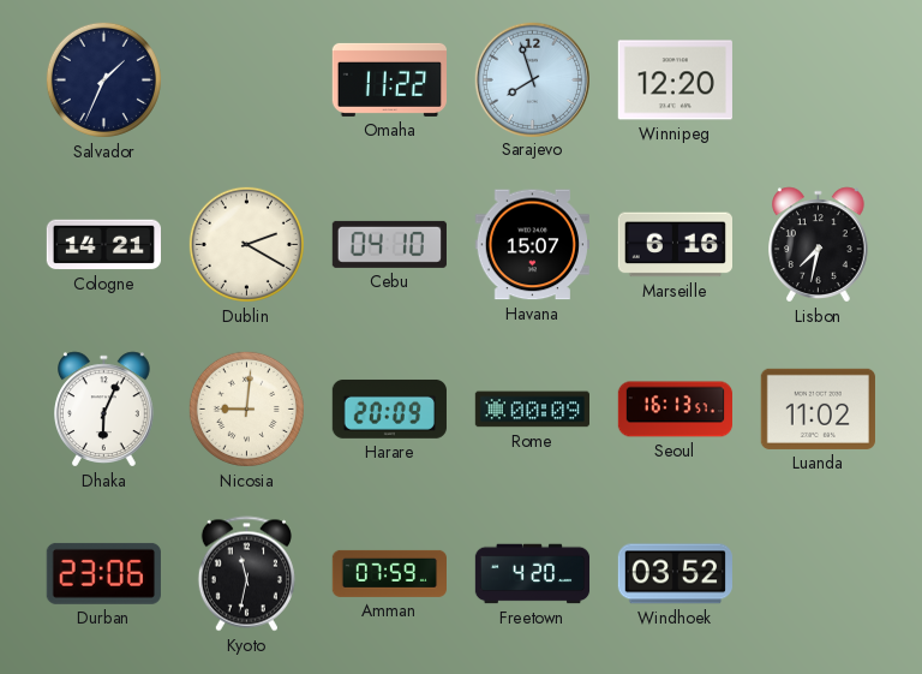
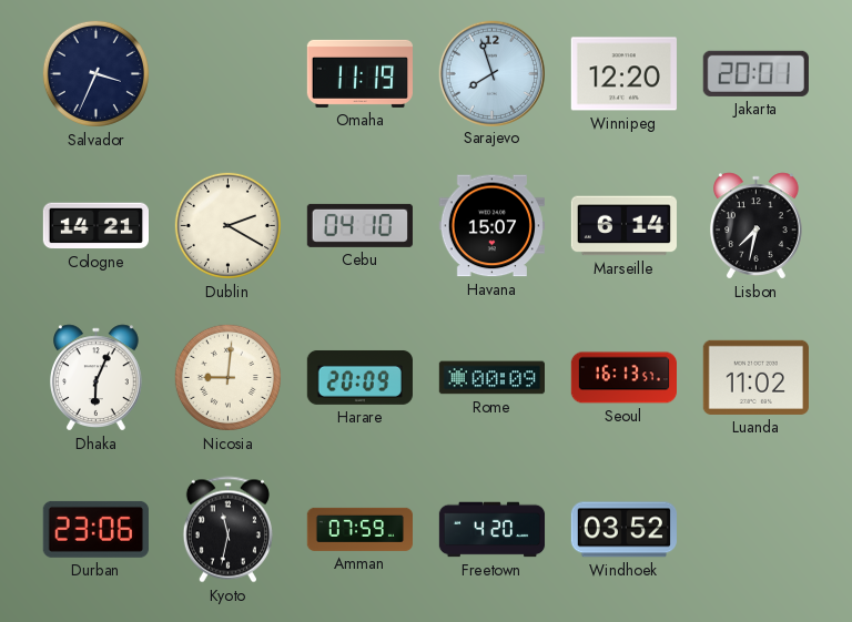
Salvador: 1:34 -> 3:34
Omaha: 11:22 -> 11:19
Jakarta: none -> 20:01
Marseille: 6:16 -> 6:14
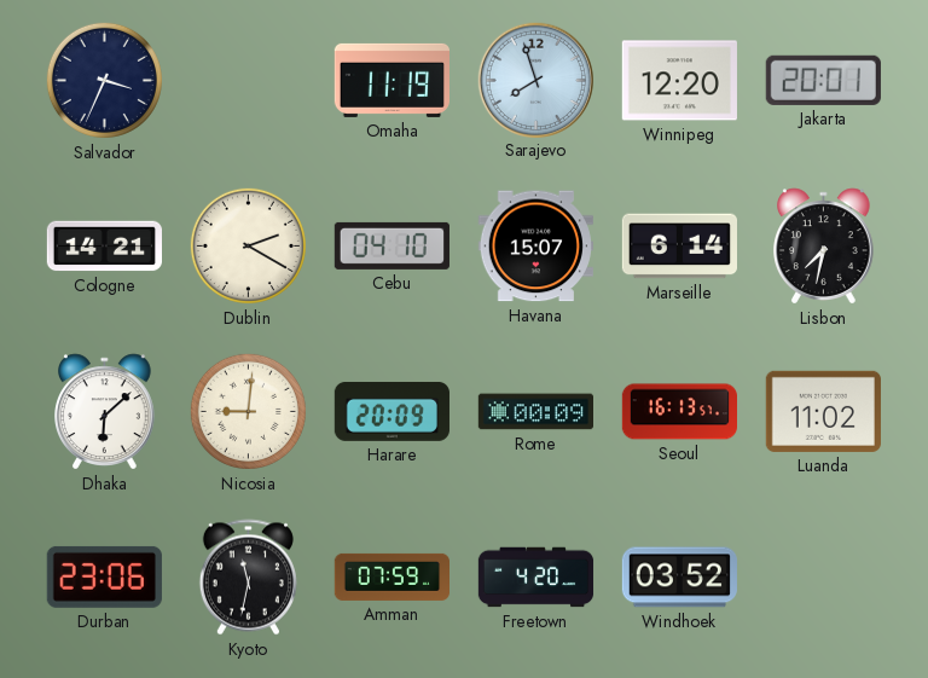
Dhaka: 6:04 -> 6:08
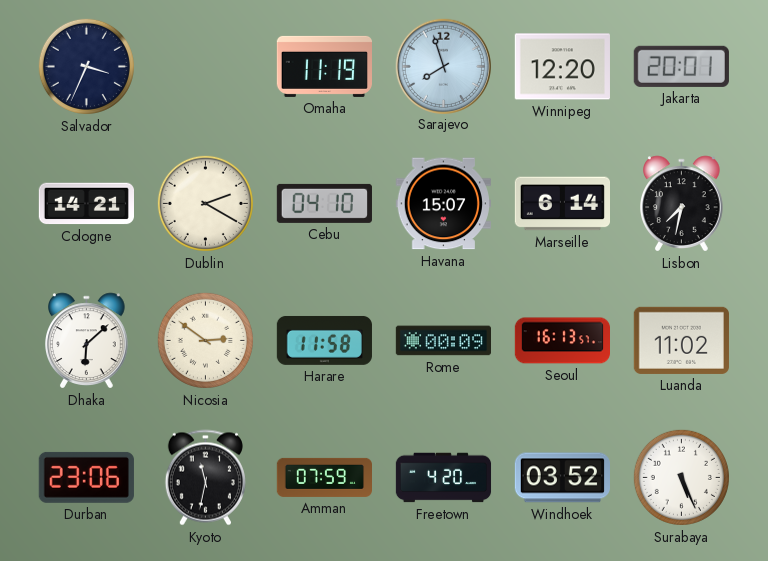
Nicosia: 9:01 -> 2:51
Harare: 20:09 -> 11:58
Surabaya: none -> 5:26
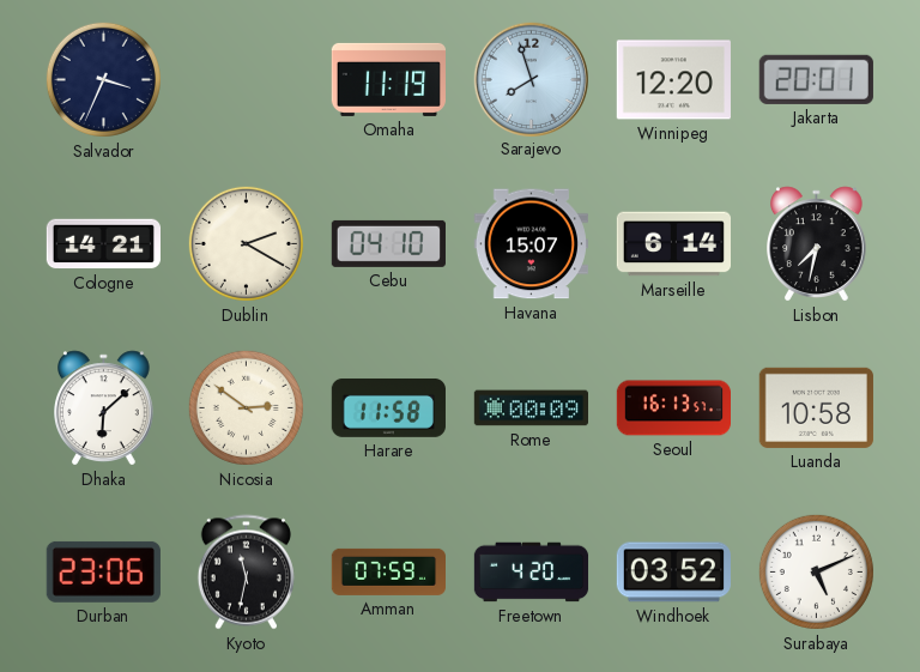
Luanda: 11:02 -> 10:58
Surabaya: 5:26 -> 5:11
